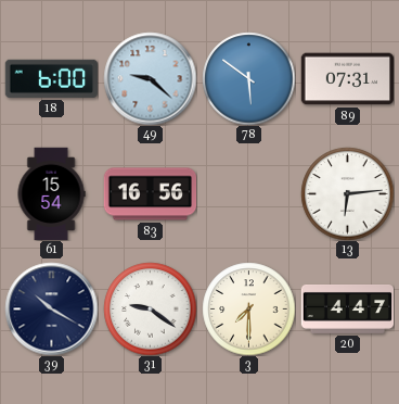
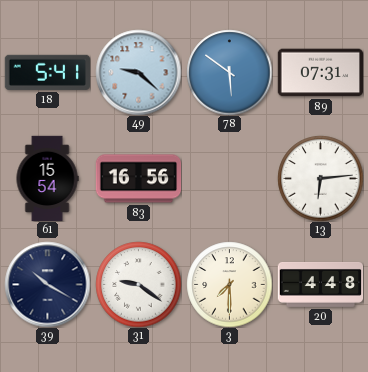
18: 6:00 -> 5:41
20: 4:47 -> 4:48
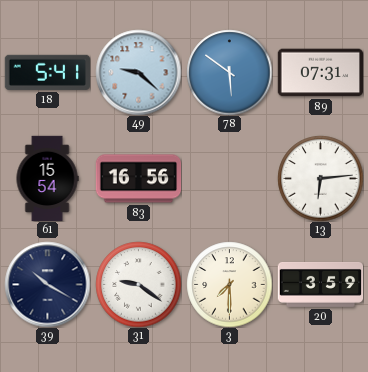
20: 4:48 -> 3:59
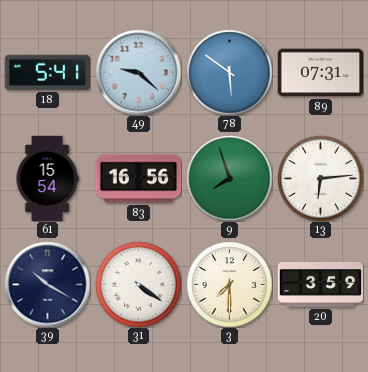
9: none -> 7:57
31: 9:21 -> 4:21
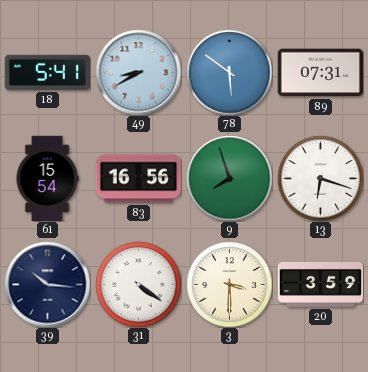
49: 9:22 -> 8:40
13: 6:14 -> 6:18
39: 10:20 -> 10:16
3: 7:30 -> 3:30
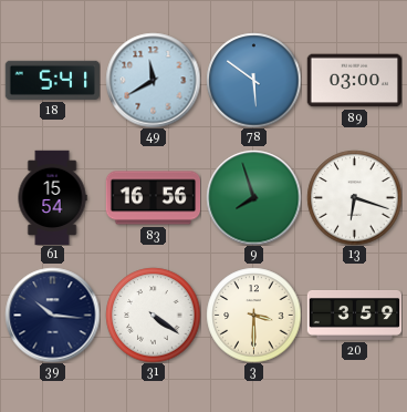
49: 8:40 -> 11:40
89: 07:31 -> 03:00
